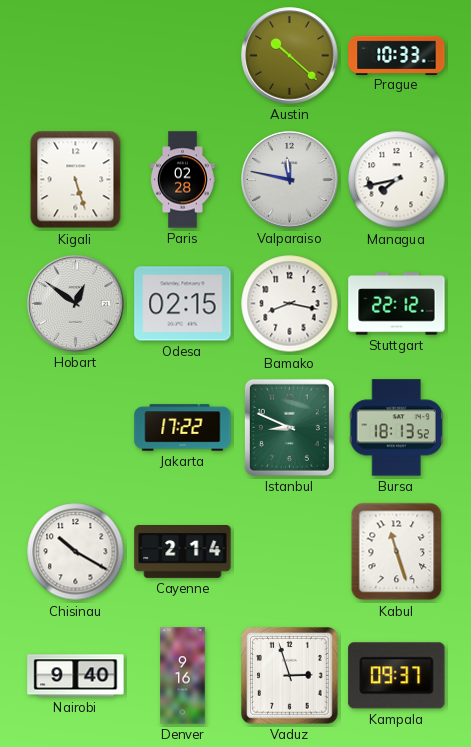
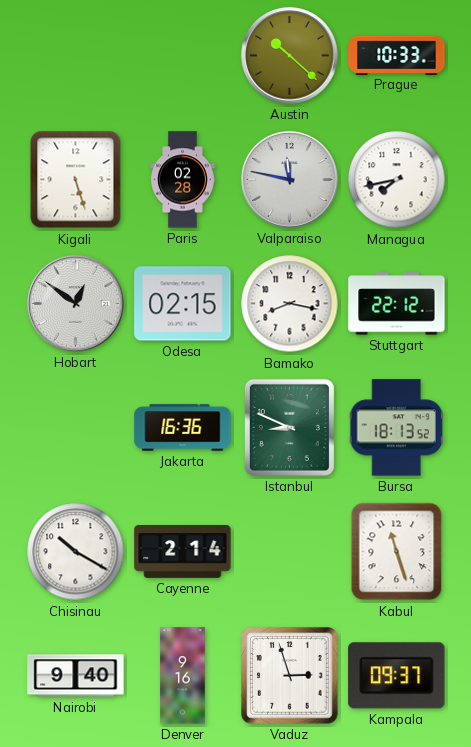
Jakarta: 17:22 -> 16:36
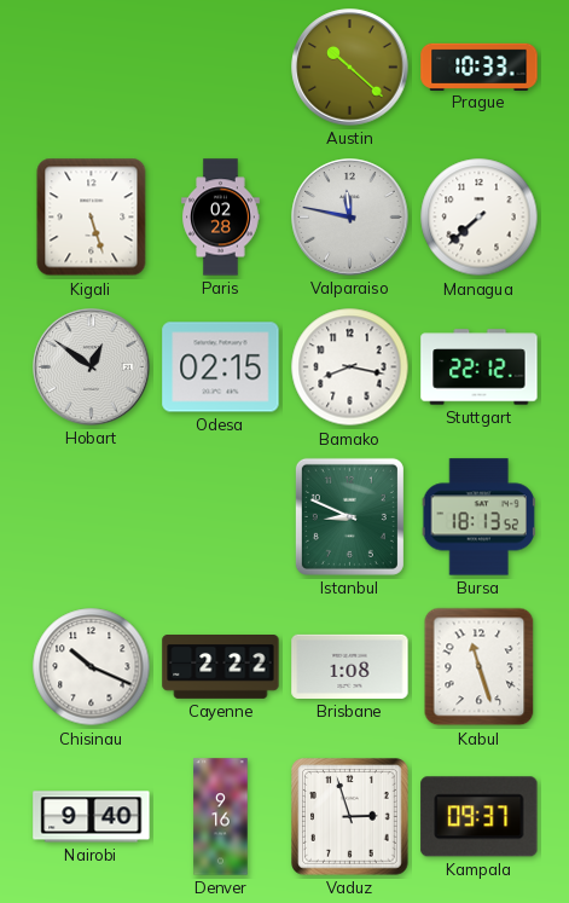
Managua: 7:43 -> 7:38
Jakarta: 16:36 -> none
Chisinau: 10:20 -> 10:19
Cayenne: 2:14 -> 2:22
Brisbane: none -> 1:08
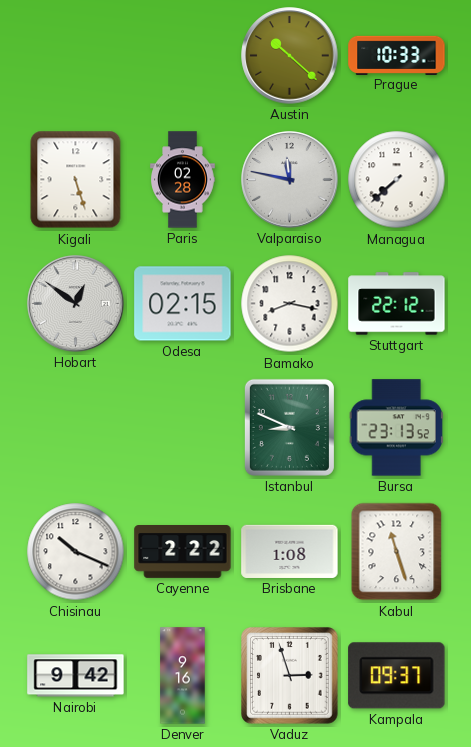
Bursa: 18:13 -> 23:13
Nairobi: 9:40 -> 9:42
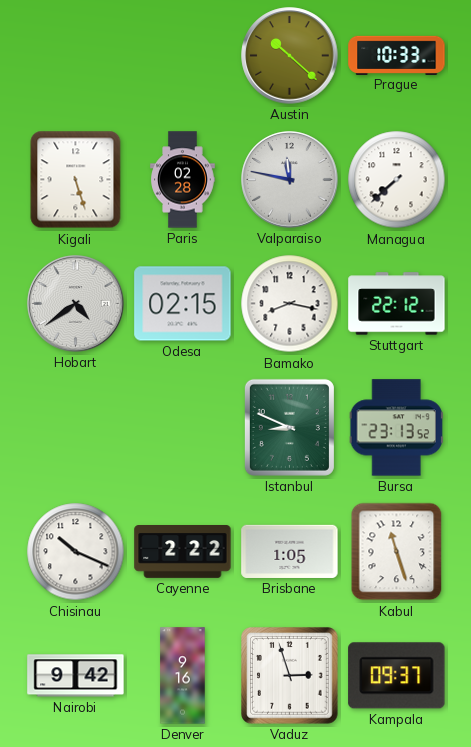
Hobart: 12:51 -> 4:39
Brisbane: 1:08 -> 1:05
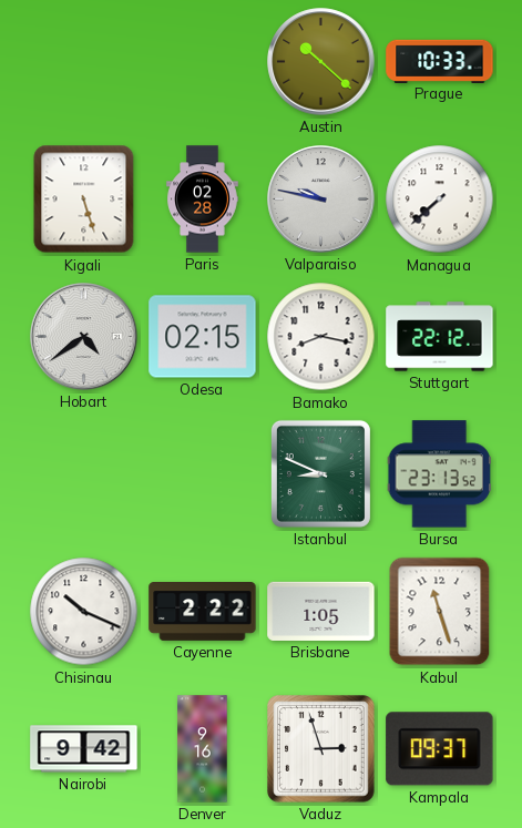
Valparaiso: 11:47 -> 9:47
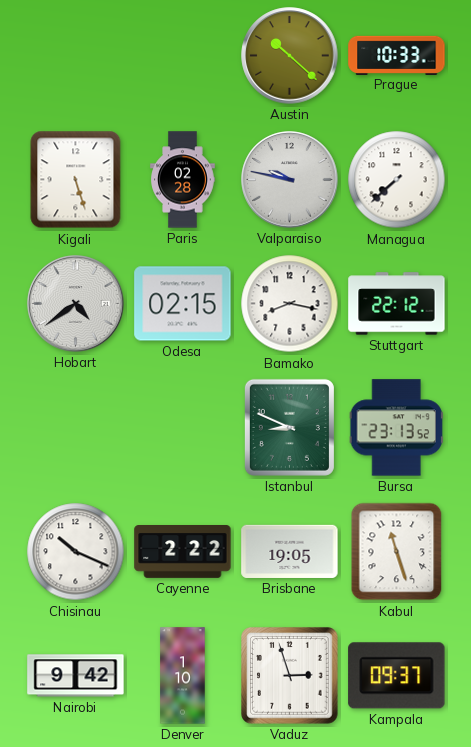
Brisbane: 1:05 -> 19:05
Denver: 9:16 -> 1:10
